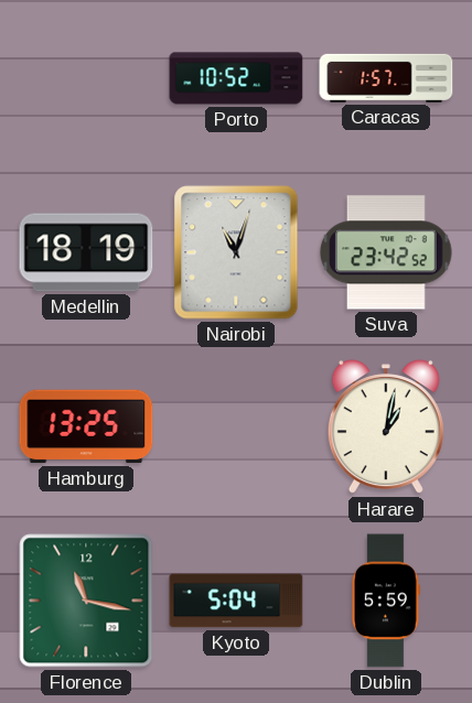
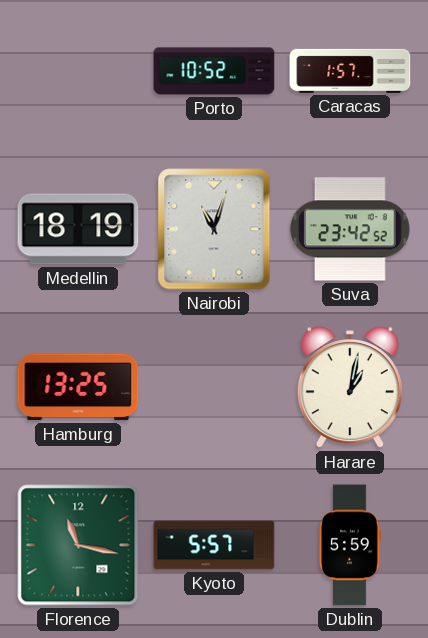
Kyoto: 5:04 -> 5:57
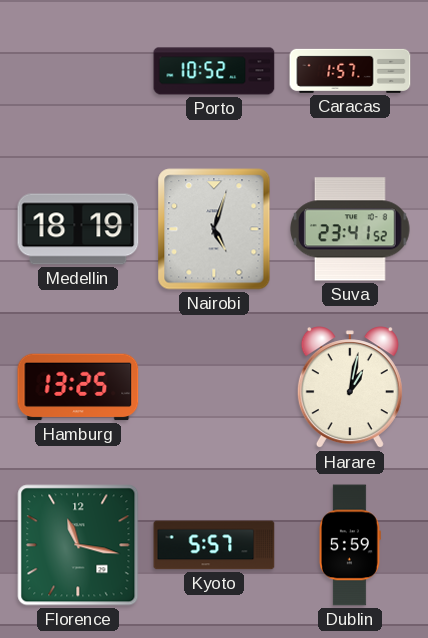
Nairobi: 11:03 -> 5:03
Suva: 23:42 -> 23:41
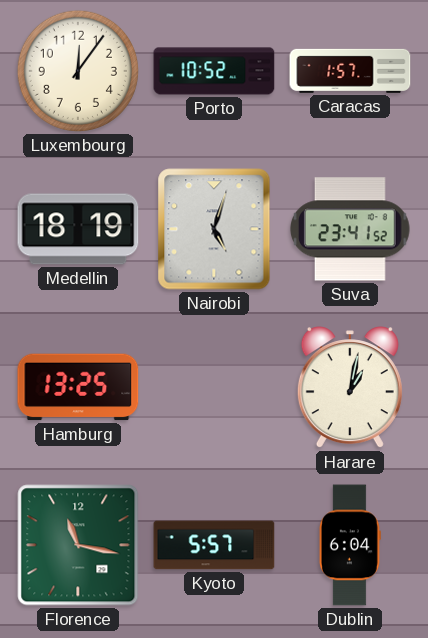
Luxembourg: none -> 12:06
Dublin: 5:59 -> 6:04
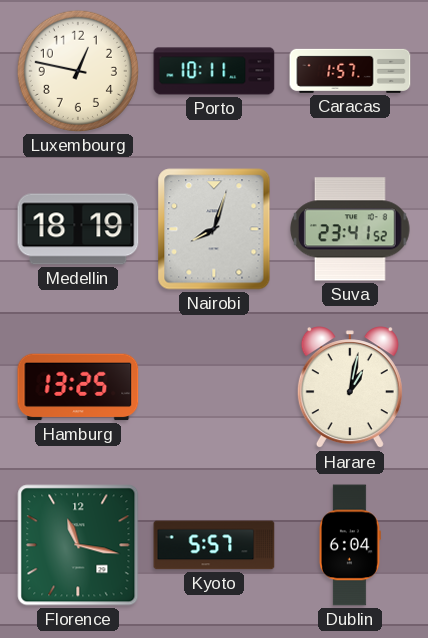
Luxembourg: 12:06 -> 12:47
Porto: 10:52 -> 10:11
Nairobi: 5:03 -> 8:03
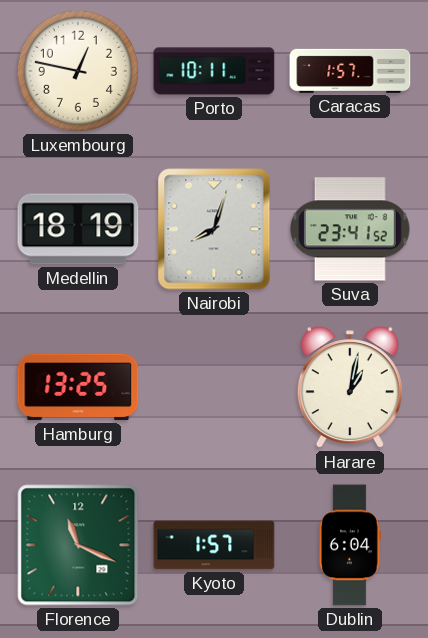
Florence: 11:17 -> 11:19
Kyoto: 5:57 -> 1:57
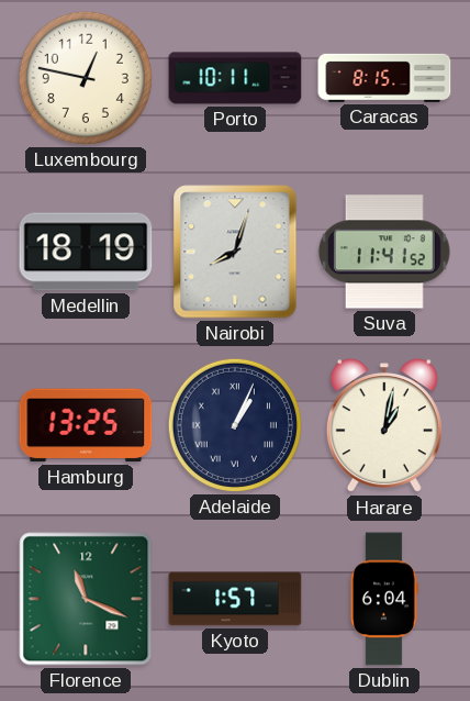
Caracas: 1:57 -> 8:15
Suva: 23:41 -> 11:41
Adelaide: none -> 1:04
